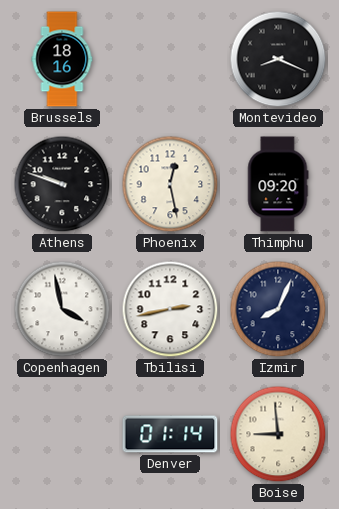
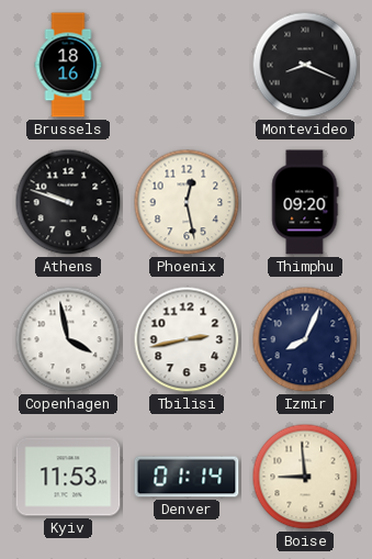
Kyiv: none -> 11:53
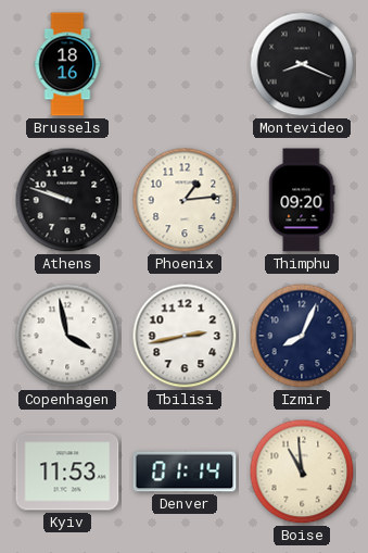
Phoenix: 12:28 -> 1:14
Boise: 8:59 -> 10:59
